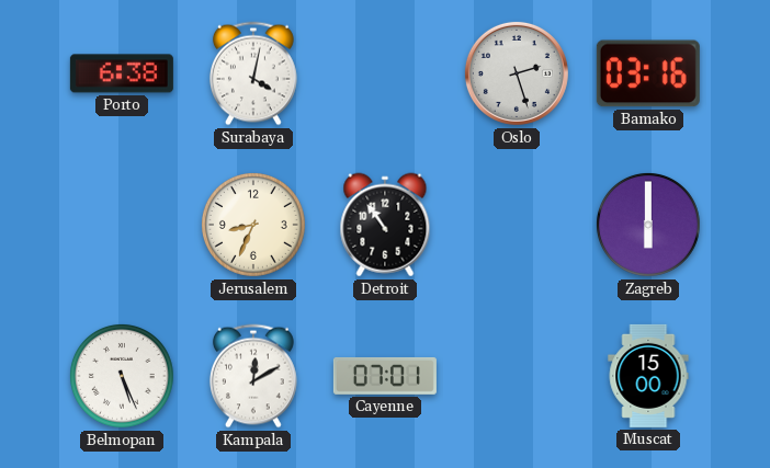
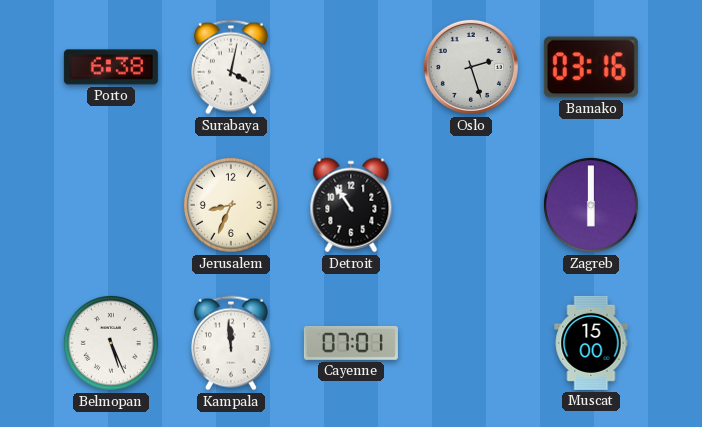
Kampala: 12:10 -> 11:59
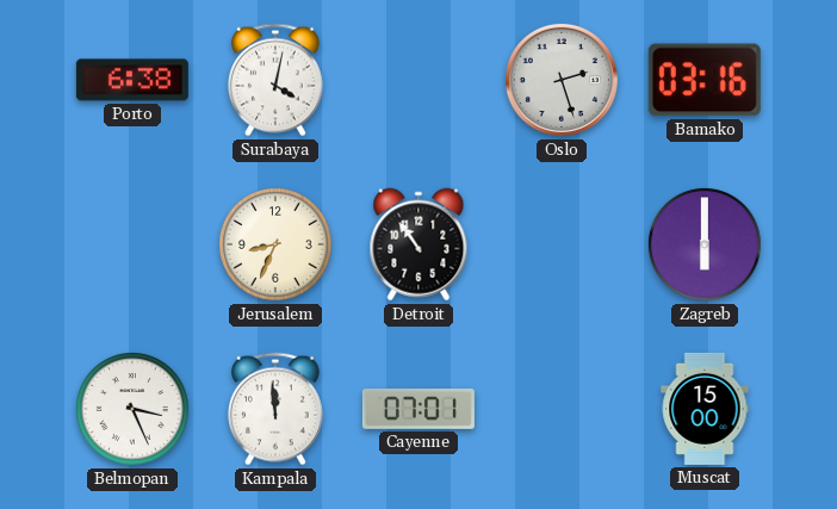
Belmopan: 5:26 -> 3:26
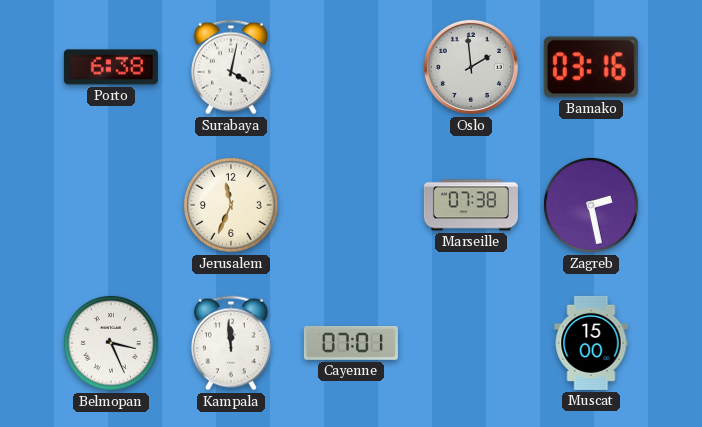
Oslo: 2:27 -> 1:59
Jerusalem: 8:34 -> 11:34
Detroit: 10:54 -> none
Marseille: none -> 07:38
Zagreb: 6:00 -> 2:28
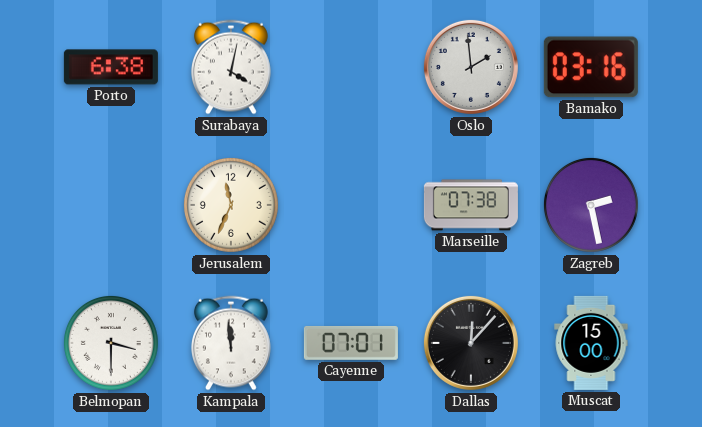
Belmopan: 3:26 -> 3:30
Dallas: none -> 12:07
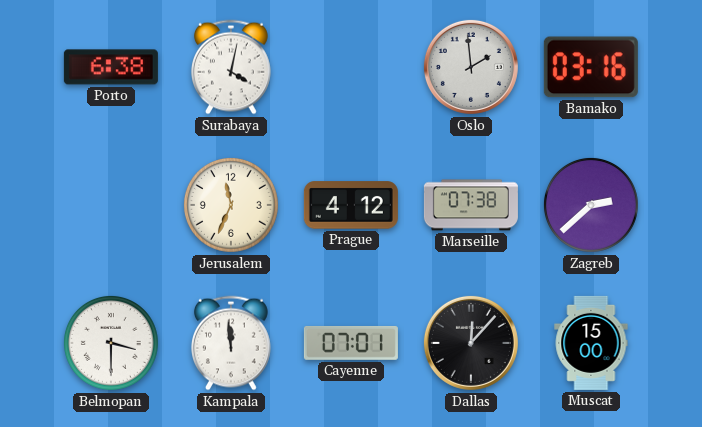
Prague: none -> 4:12
Zagreb: 2:28 -> 2:38
